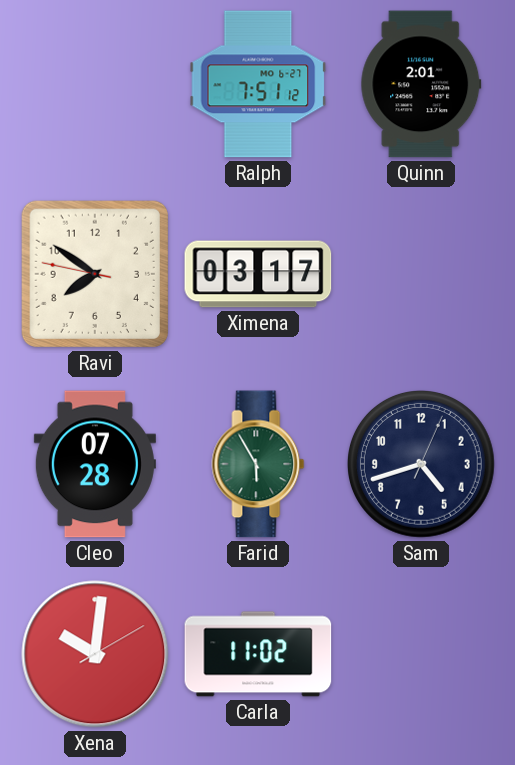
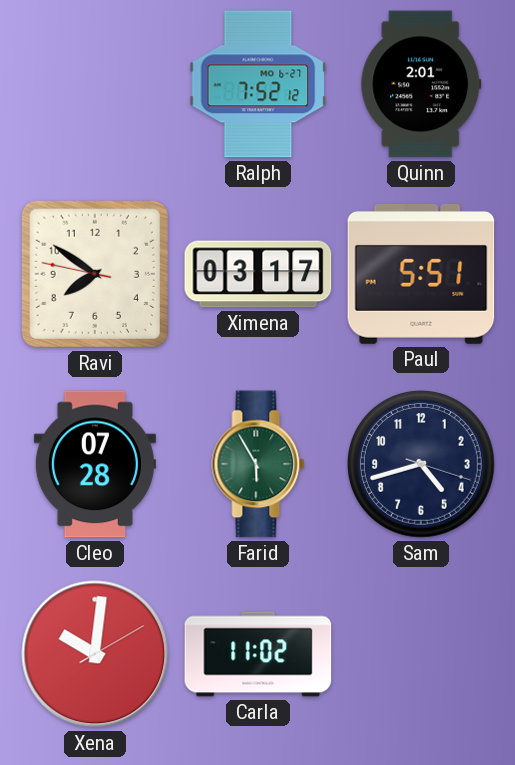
Ralph: 7:51 -> 7:52
Paul: none -> 5:51
Sam: 4:42:04 -> 4:42:18
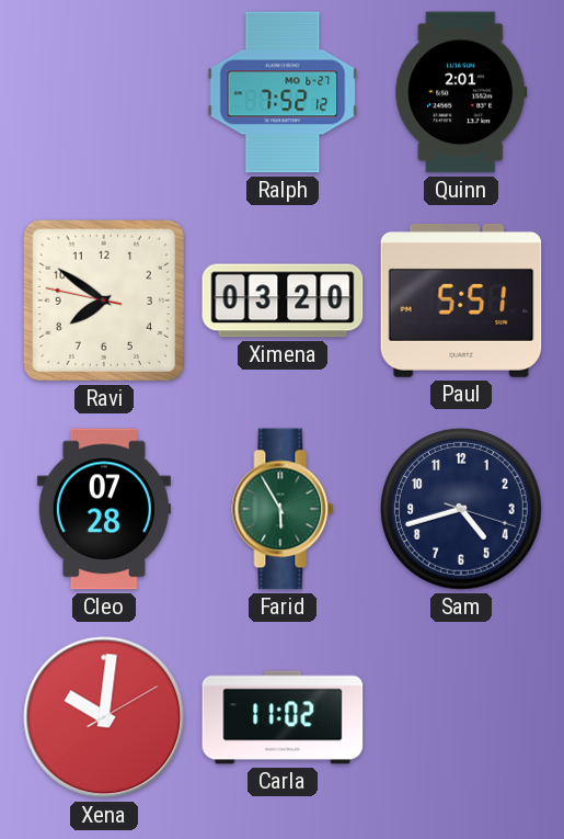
Ximena: 03:17 -> 03:20
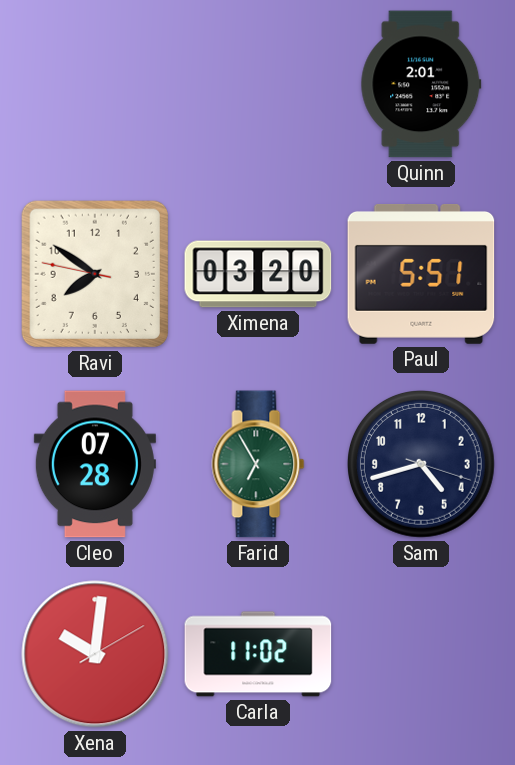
Ralph: 7:52 -> none
Farid: 5:55 -> 6:55
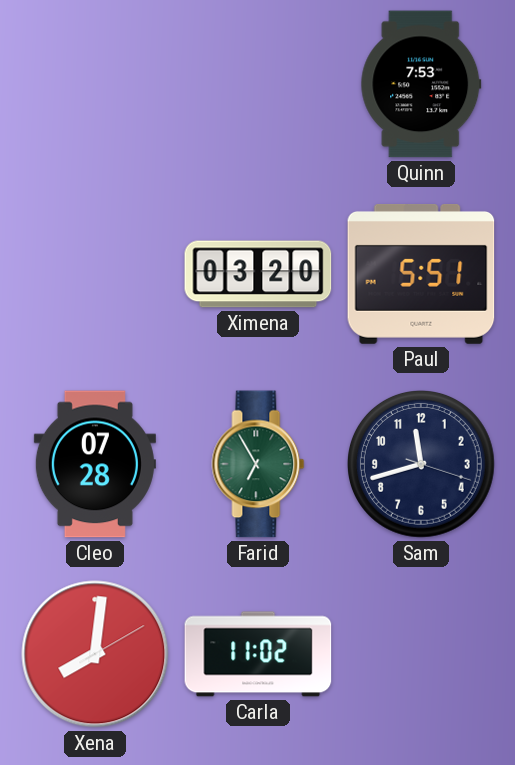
Quinn: 2:01 -> 7:53
Ravi: 7:50 -> none
Sam: 4:42 -> 11:42
Xena: 10:01 -> 8:01
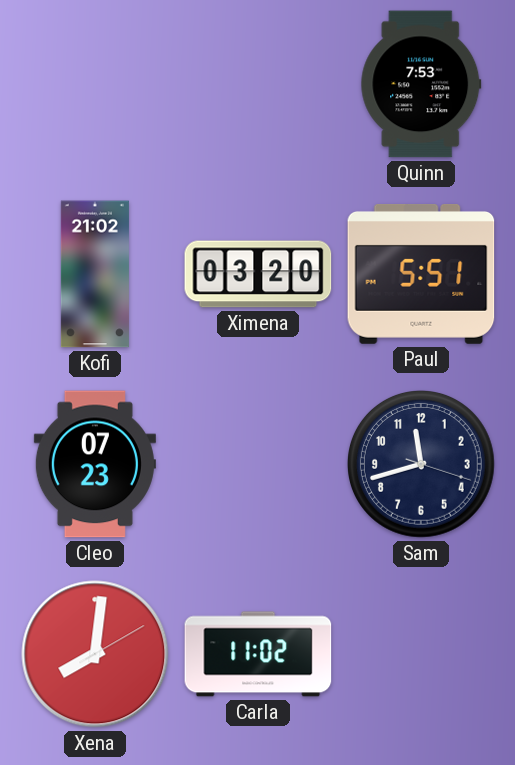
Kofi: none -> 21:02
Cleo: 07:28 -> 07:23
Farid: 6:55 -> none
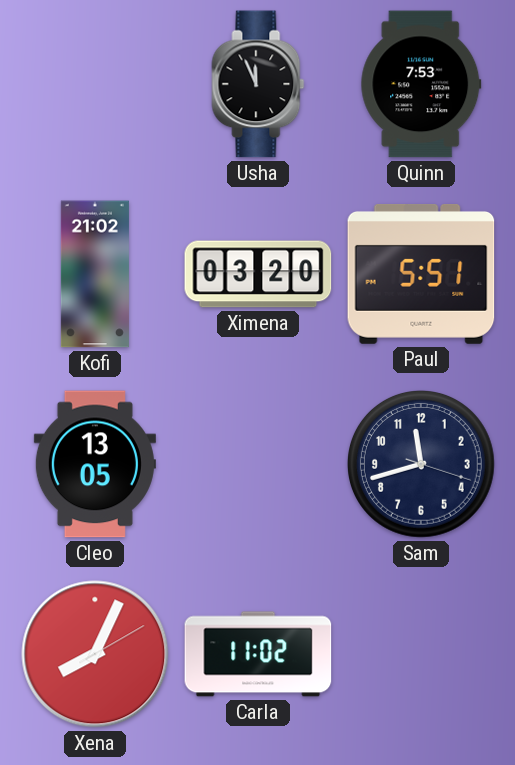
Usha: none -> 11:56
Cleo: 07:23 -> 13:05
Xena: 8:01 -> 8:04
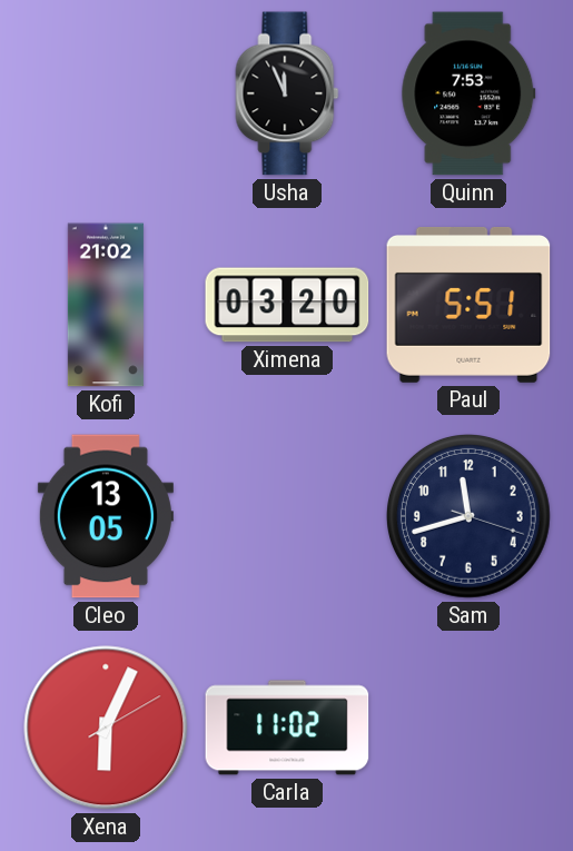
Xena: 8:04 -> 6:04
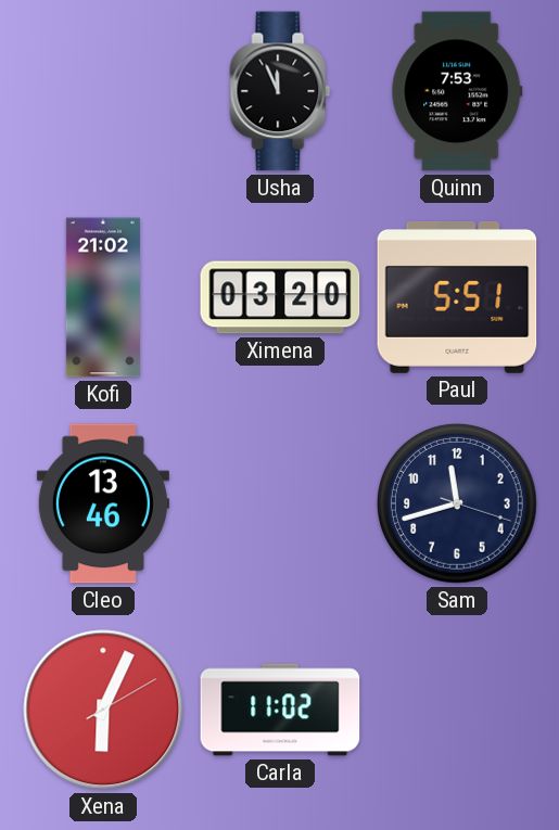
Cleo: 13:05 -> 13:46
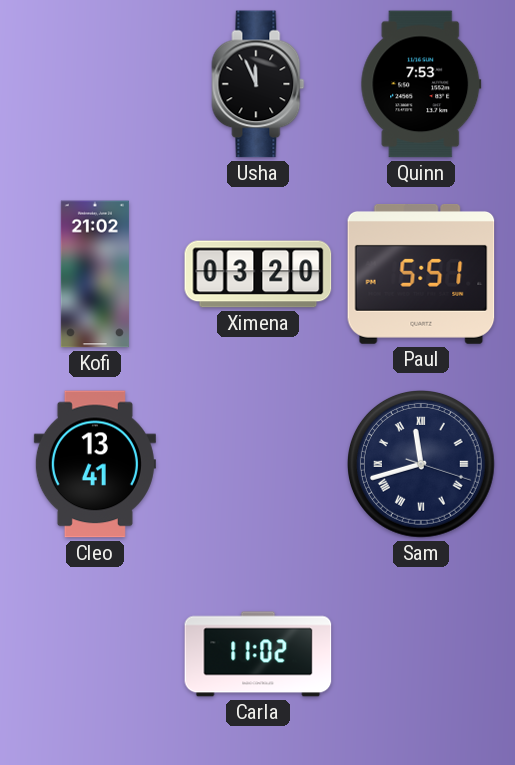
Cleo: 13:46 -> 13:41
Sam numerals: Arabic -> Roman
Xena: 6:04 -> none
